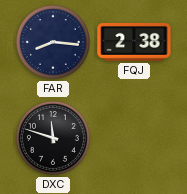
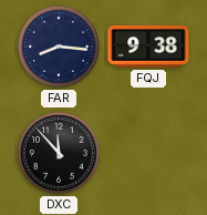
FQJ: 2:38 -> 9:38
DXC: 11:48 -> 11:53
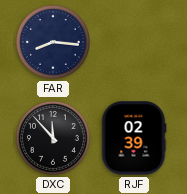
FQJ: 9:38 -> none
RJF: none -> 02:39
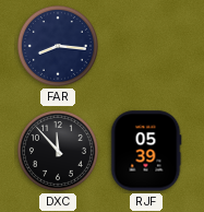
RJF: 02:39 -> 05:39
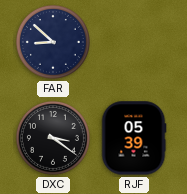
FAR: 8:16 -> 8:52
DXC: 11:53 -> 3:21
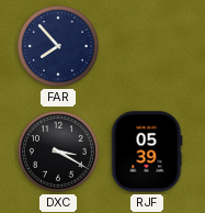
FAR: 8:52 -> 7:53
DXC: 3:21 -> 3:20
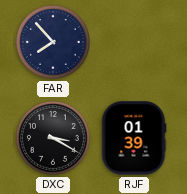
RJF: 05:39 -> 01:39
